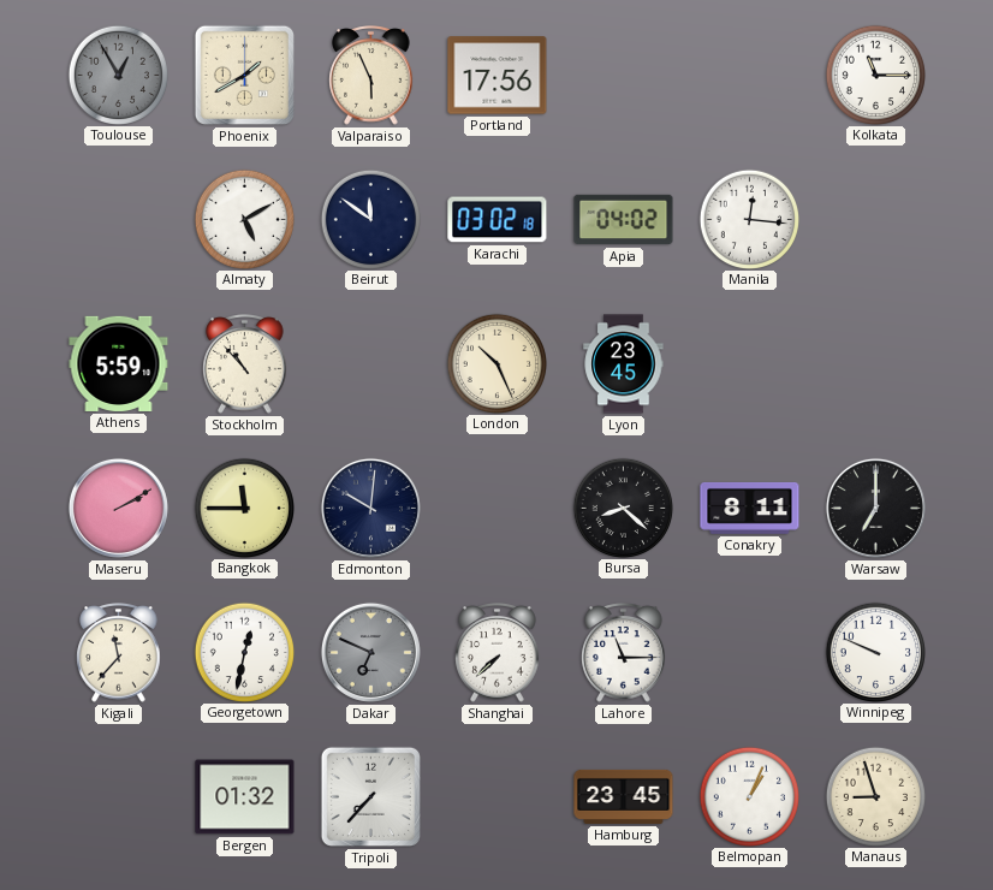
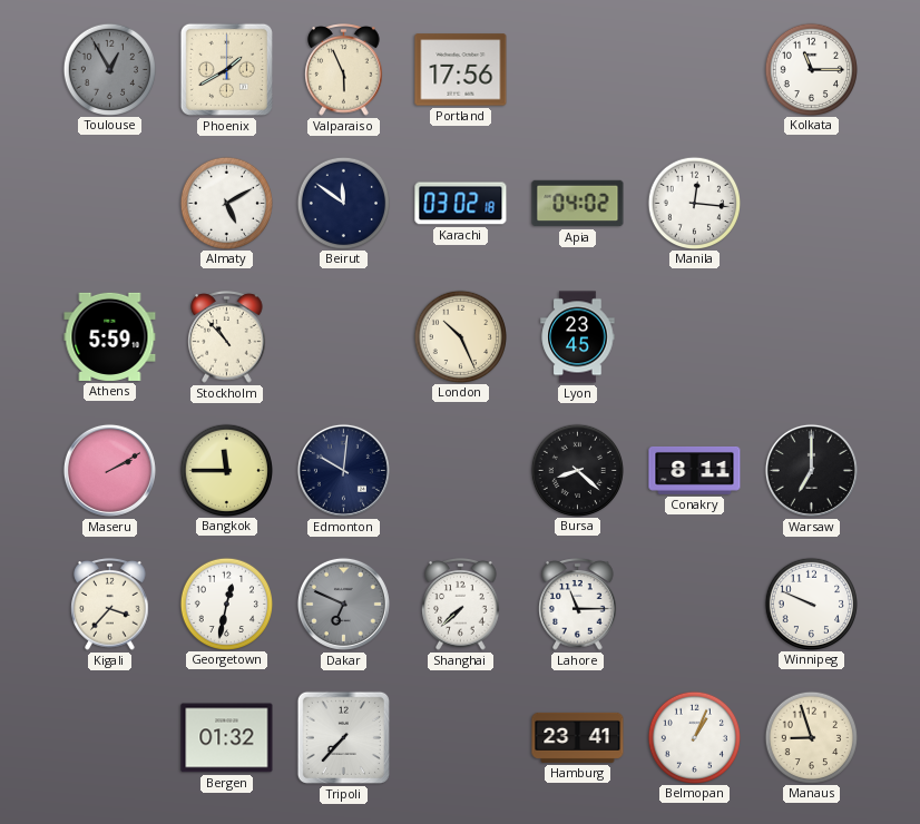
Kigali: 11:37 -> 3:37
Hamburg: 23:45 -> 23:41
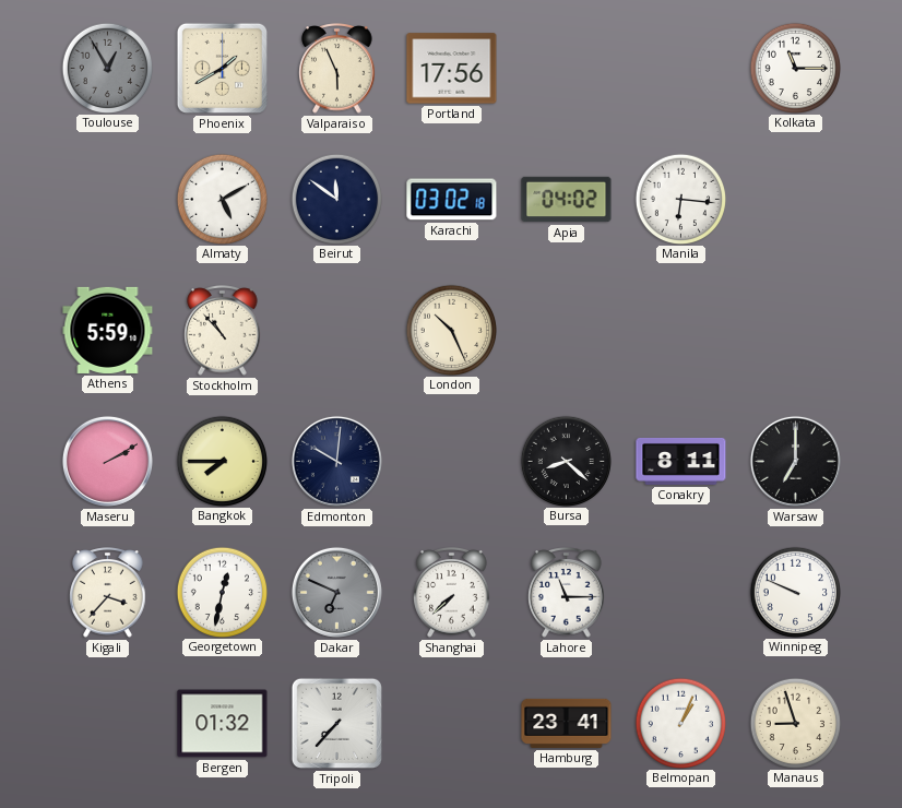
Manila: 12:16 -> 6:16
Lyon: 23:45 -> none
Bangkok: 11:45 -> 7:45
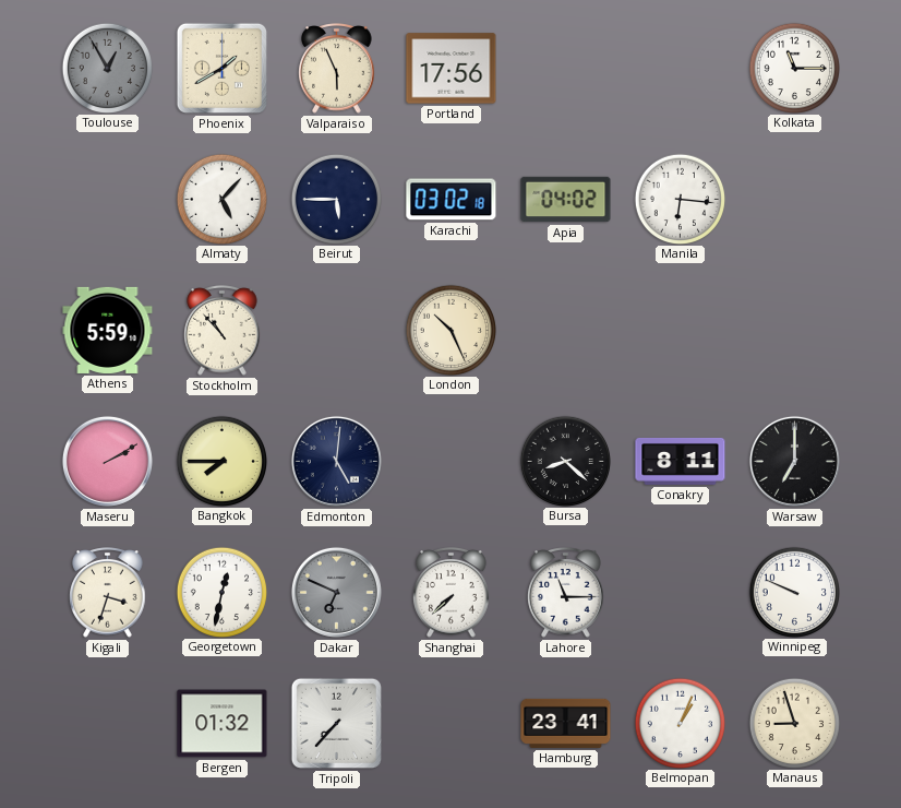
Almaty: 5:10 -> 5:07
Beirut: 11:51 -> 5:45
Edmonton: 10:01 -> 5:01
Kigali: 3:37 -> 3:33
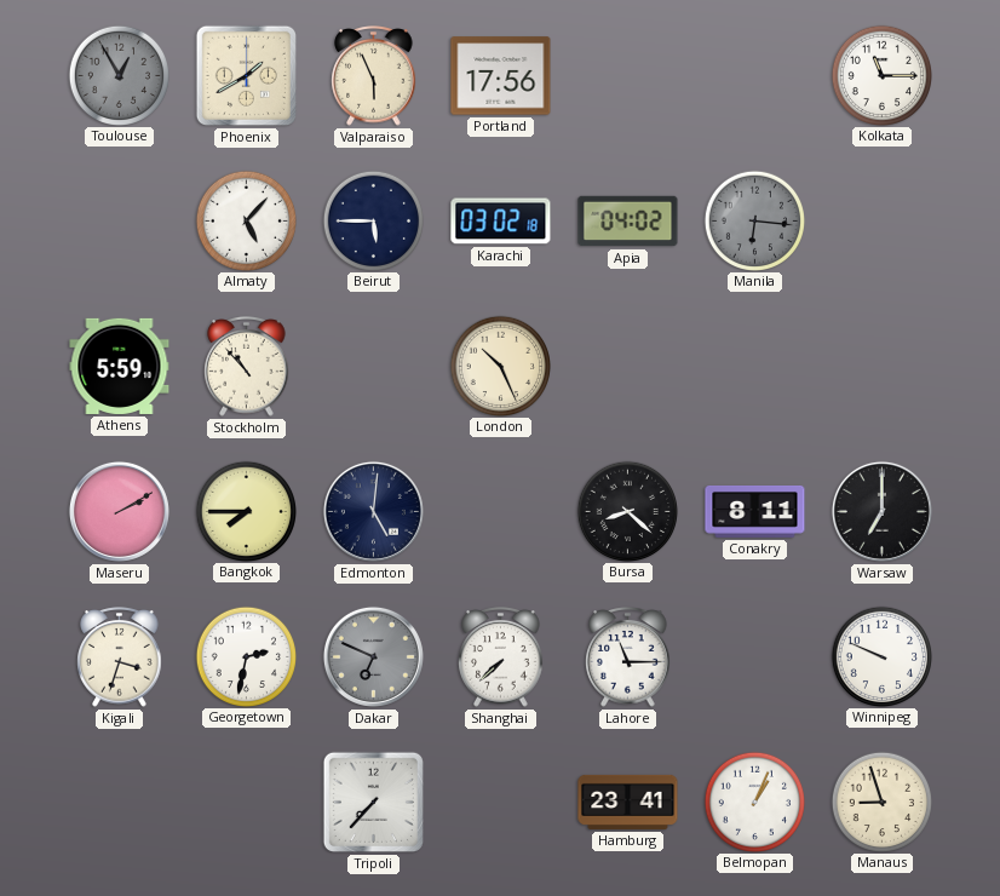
Manila dial: white -> grey
Georgetown: 12:32 -> 2:32
Bergen: 01:32 -> none
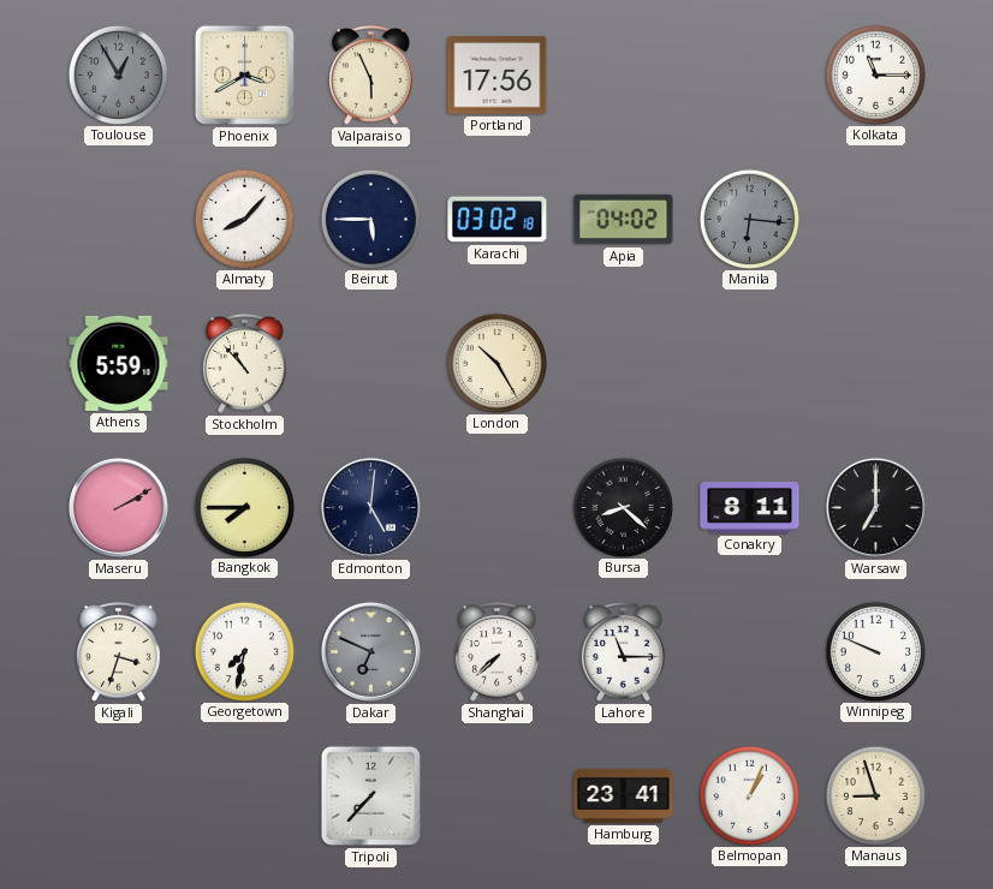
Phoenix: 1:40 -> 3:40
Almaty: 5:07 -> 8:07
London: 10:26 -> 10:25
Georgetown: 2:32 -> 7:32
